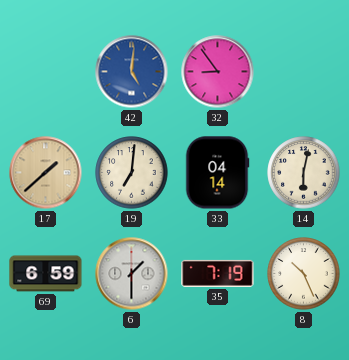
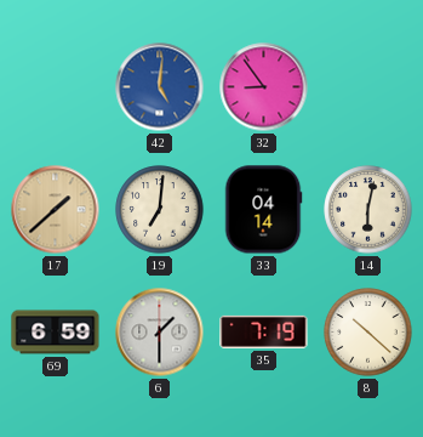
8: 10:26 -> 10:22
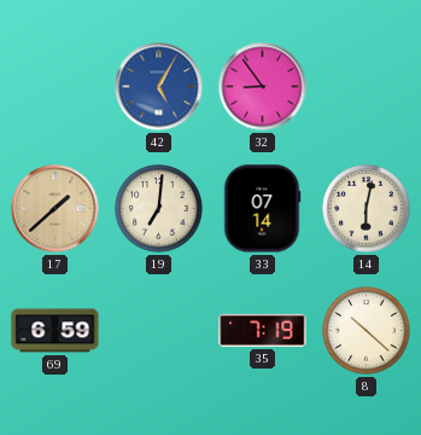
42: 5:01 -> 5:05
33: 04:14 -> 07:14
6: 1:30 -> none
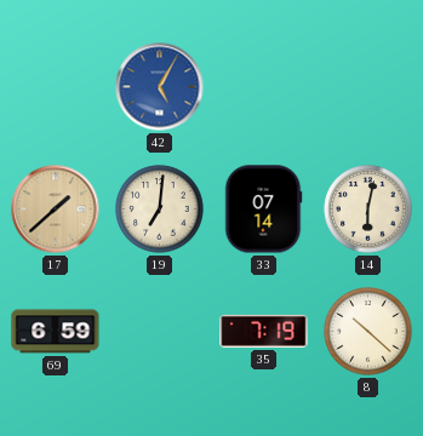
32: 8:54 -> none
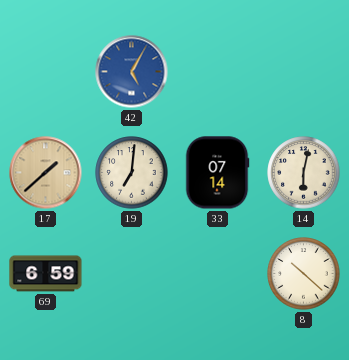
35: 7:19 -> none
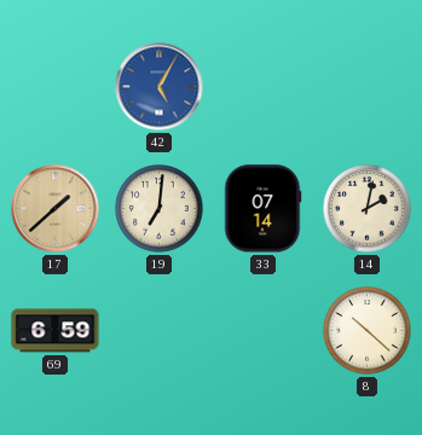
14: 6:02 -> 2:02
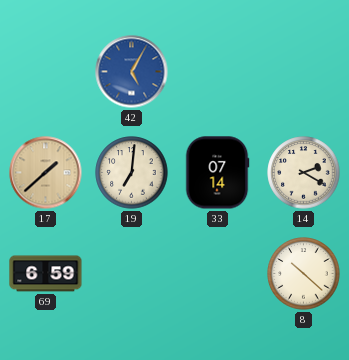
14: 2:02 -> 2:20
